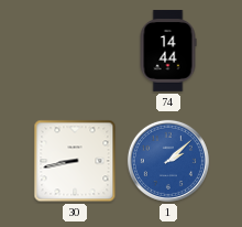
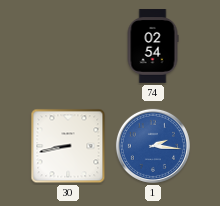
74: 14:44 -> 02:54
1: 2:08 -> 2:16
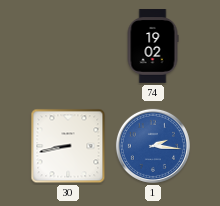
74: 02:54 -> 19:02
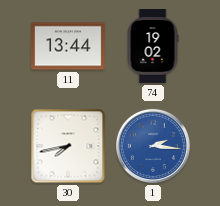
11: none -> 13:44
30: 8:43 -> 7:43
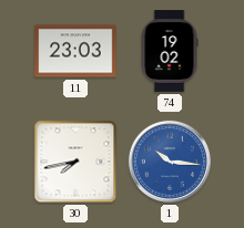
11: 13:44 -> 23:03
1: 2:16 -> 10:16
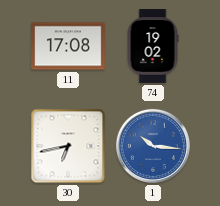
11: 23:03 -> 17:08
30: 7:43 -> 6:43
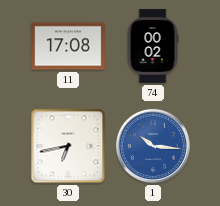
74: 19:02 -> 00:02
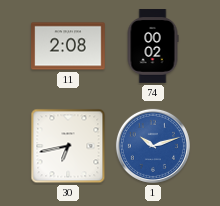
11: 17:08 -> 2:08
1: 10:16 -> 10:12
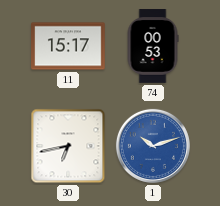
11: 2:08 -> 15:17
74: 00:02 -> 00:53
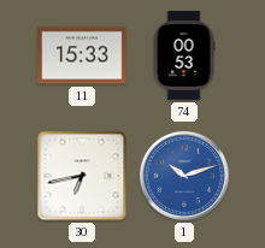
11: 15:17 -> 15:33
